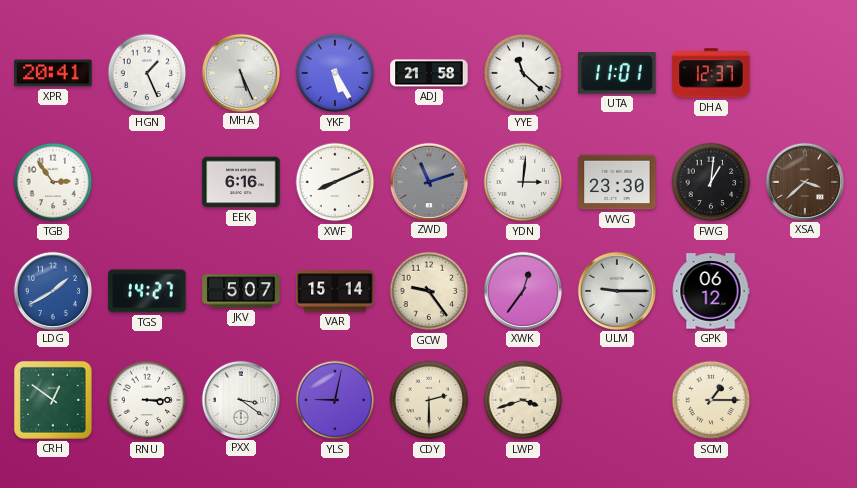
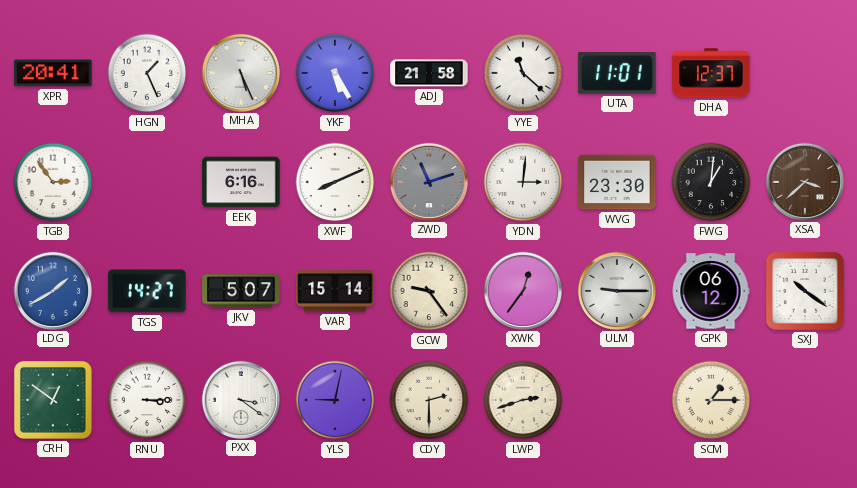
SXJ: none -> 10:21
LWP: 3:42 -> 2:42
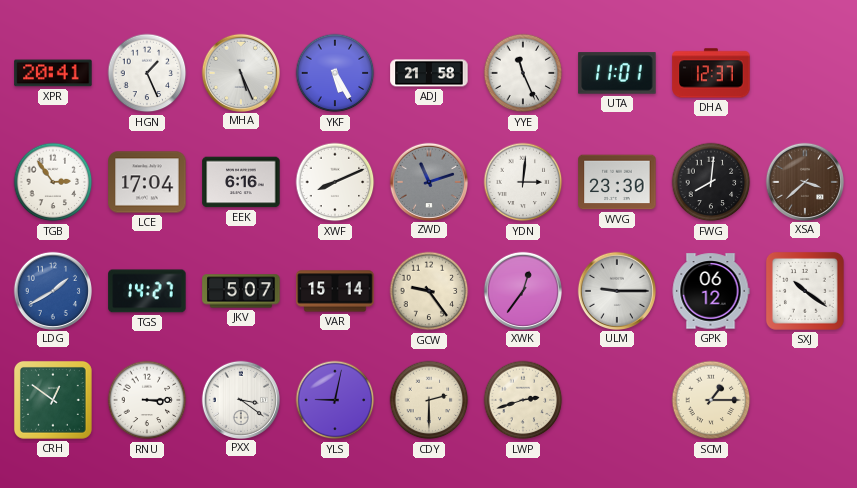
YYE: 11:22 -> 11:26
LCE: none -> 17:04
FWG: 1:01 -> 8:01
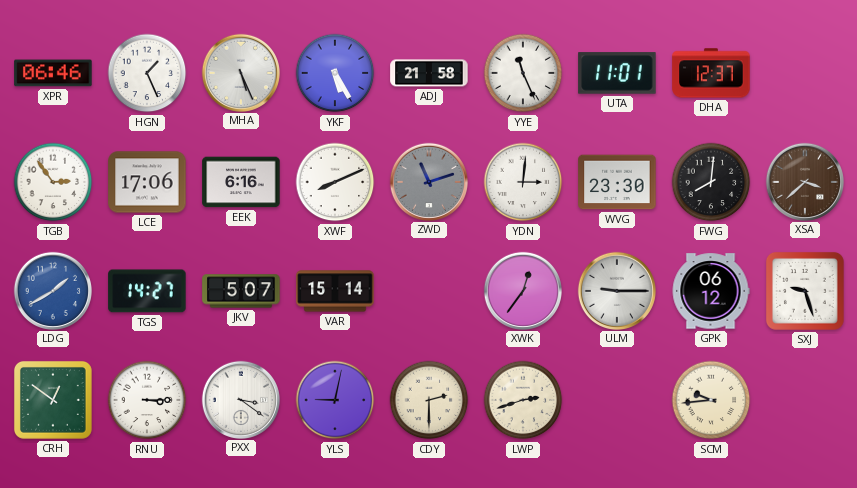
XPR: 20:41 -> 06:46
LCE: 17:04 -> 17:06
GCW: 9:24 -> none
SXJ: 10:21 -> 9:27
SCM: 1:15 -> 9:44
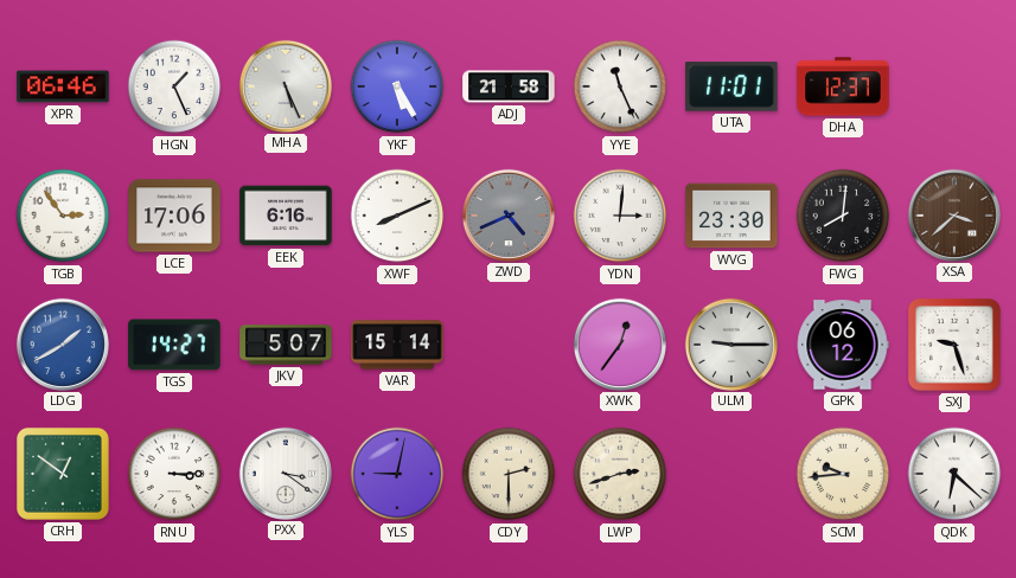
ZWD: 11:12 -> 4:41
QDK: none -> 6:22
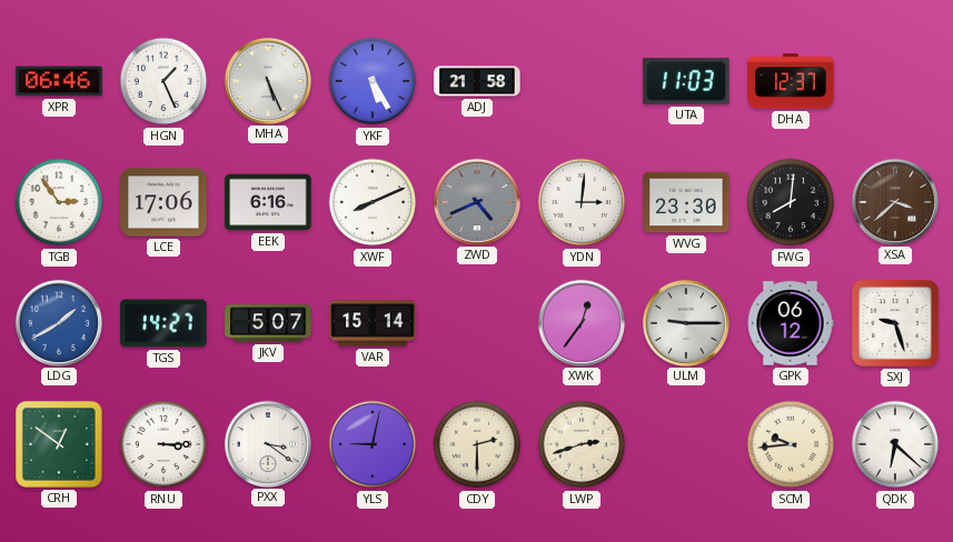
YYE: 11:26 -> none
UTA: 11:01 -> 11:03
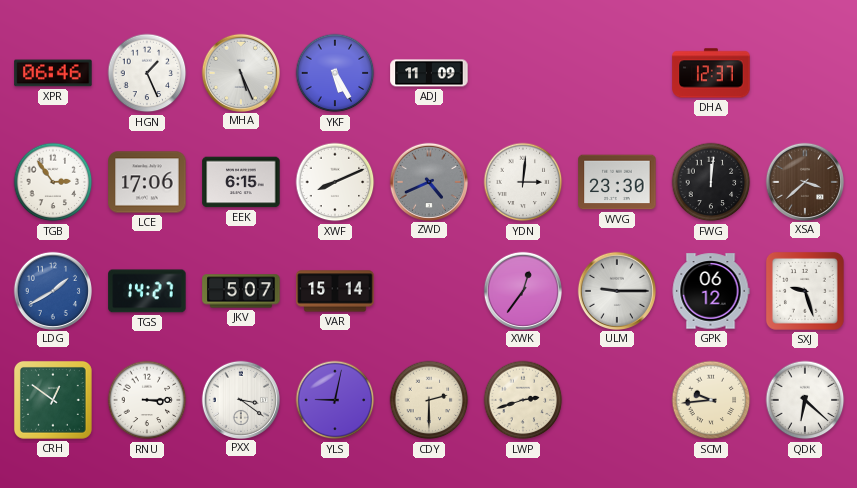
ADJ: 21:58 -> 11:09
UTA: 11:03 -> none
EEK: 6:16 -> 6:15
FWG: 8:01 -> 12:01
